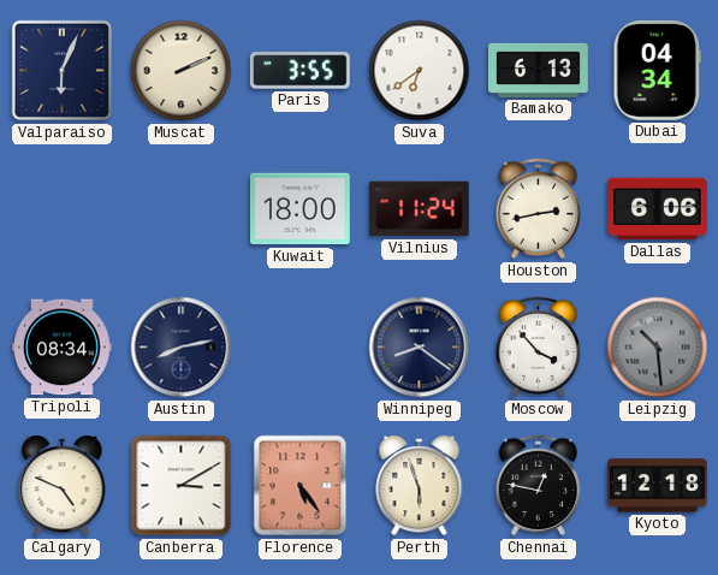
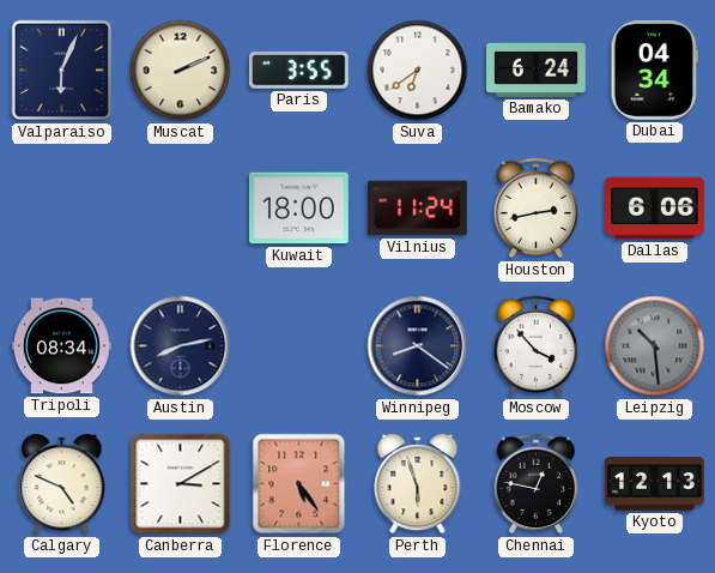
Bamako: 6:13 -> 6:24
Kyoto: 12:18 -> 12:13
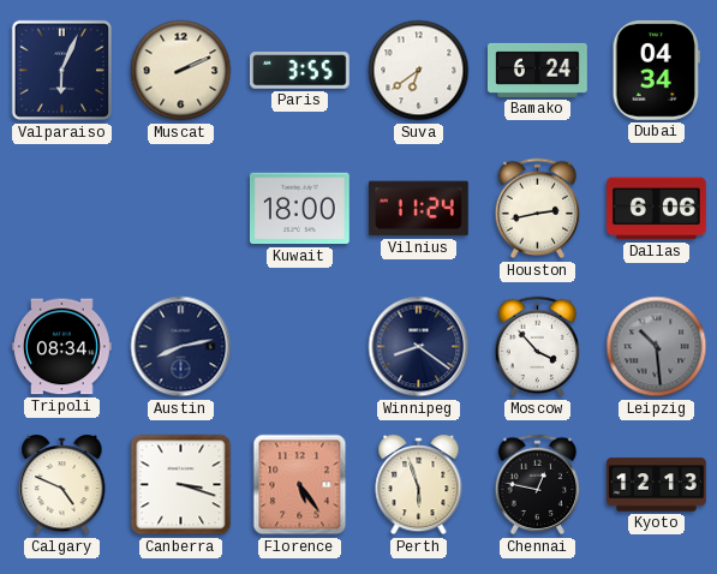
Canberra: 3:10 -> 3:18
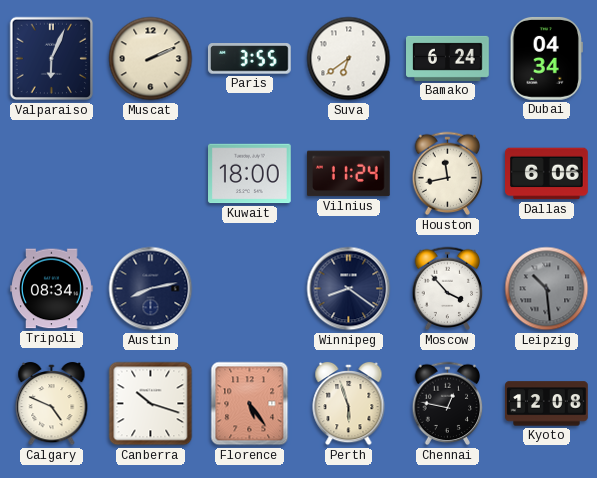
Houston: 2:43 -> 11:43
Canberra: 3:18 -> 10:18
Kyoto: 12:13 -> 12:08
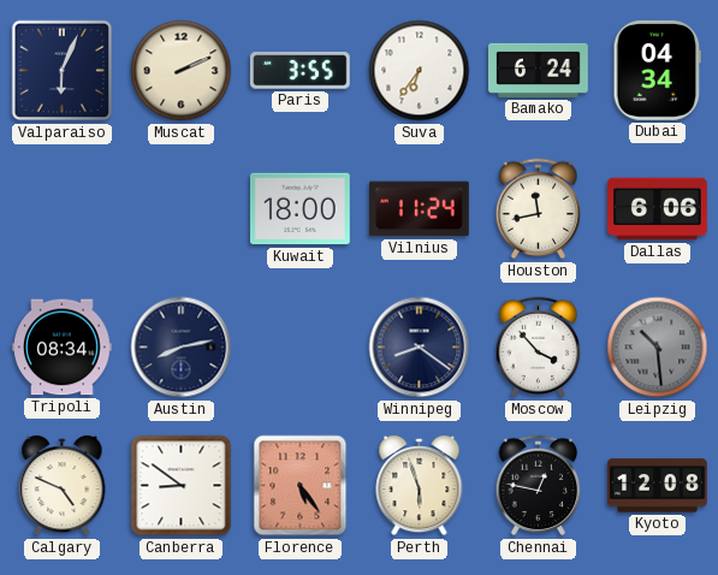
Suva: 6:39 -> 6:36
Canberra: 10:18 -> 8:51
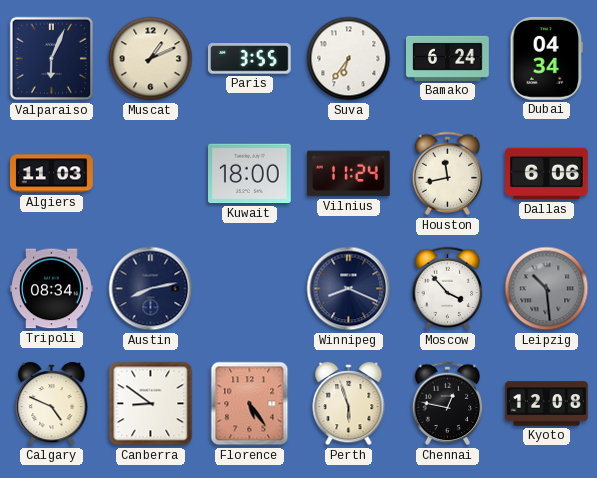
Muscat: 2:11 -> 1:11
Algiers: none -> 11:03
Winnipeg: 8:21 -> 8:19
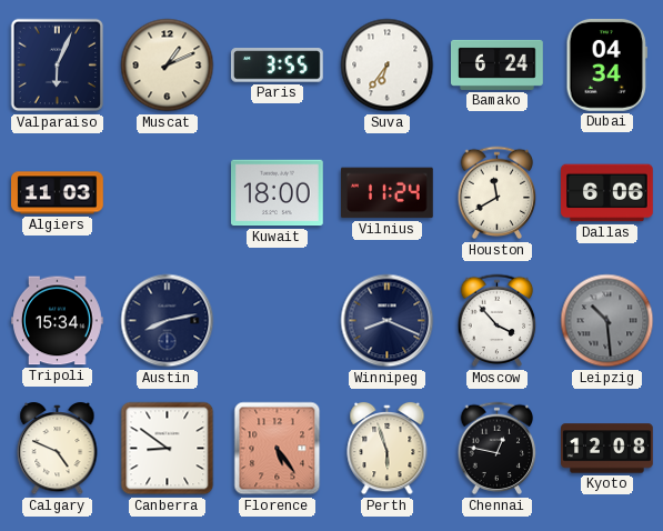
Houston: 11:43 -> 11:40
Tripoli: 08:34 -> 15:34
